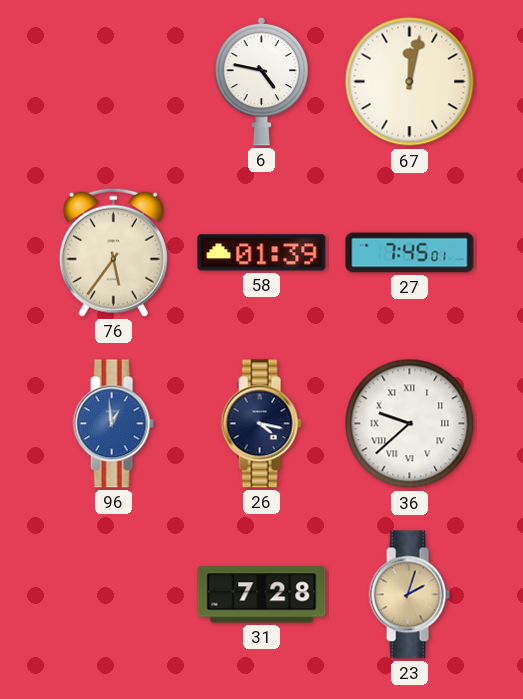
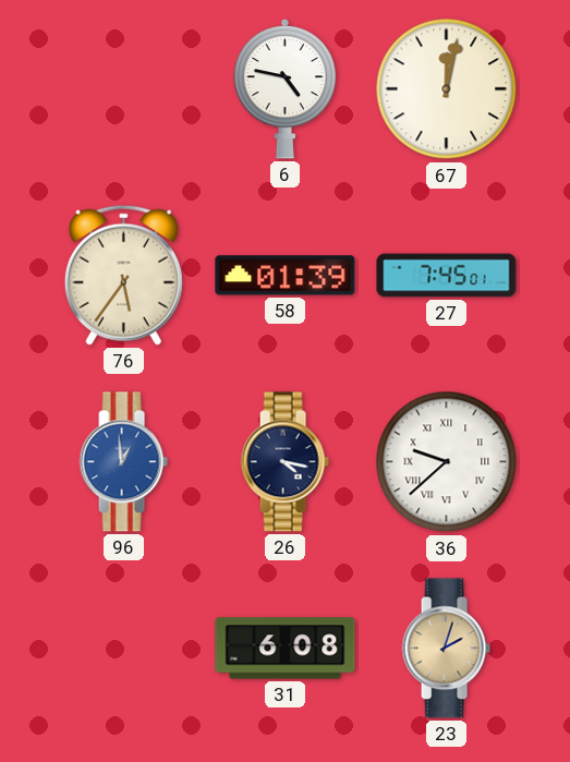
31: 7:28 -> 6:08
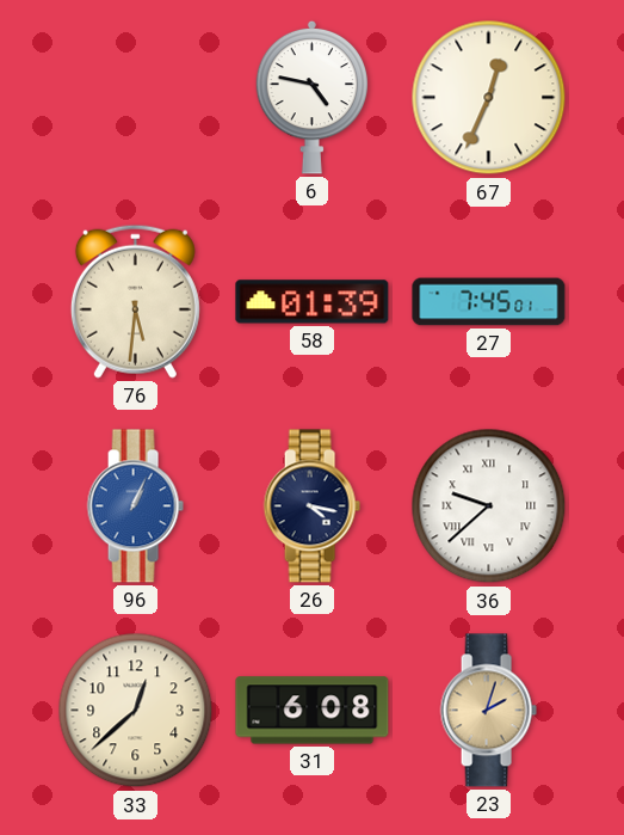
67: 12:02 -> 12:34
76: 5:36 -> 5:31
96: 12:59 -> 1:04
33: none -> 12:38
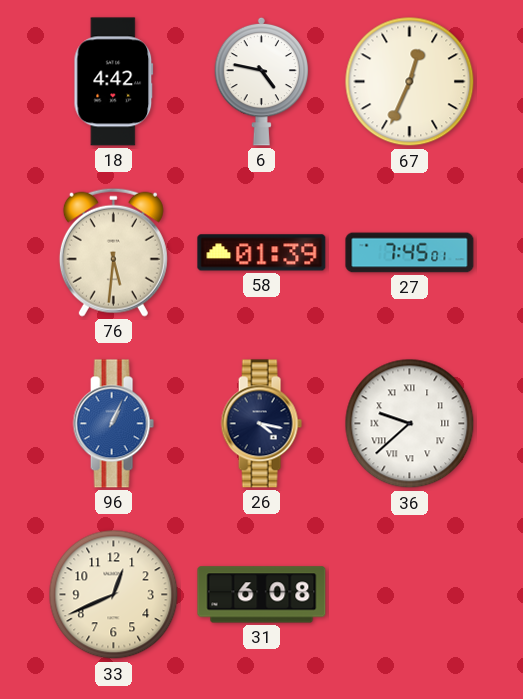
18: none -> 4:42
33: 12:38 -> 12:41
23: 2:03 -> none
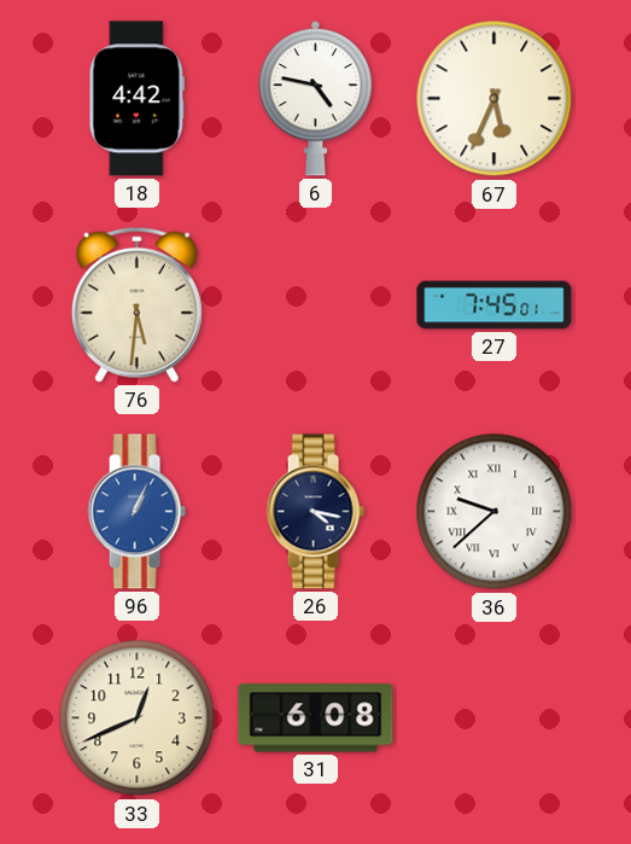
67: 12:34 -> 5:34
58: 01:39 -> none
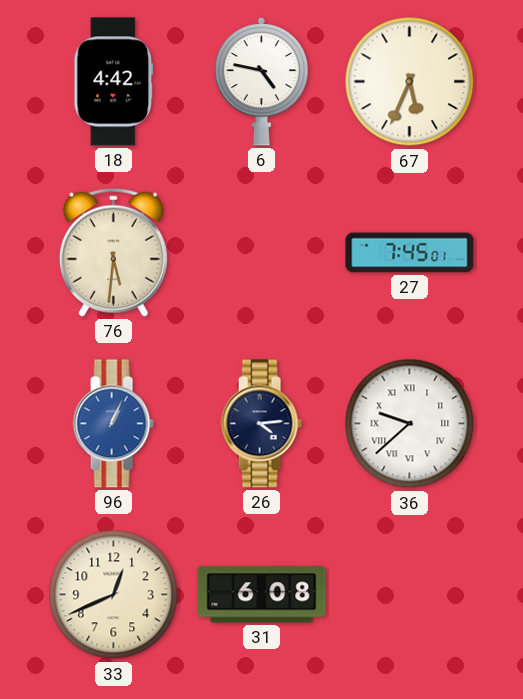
26: 4:17 -> 4:14
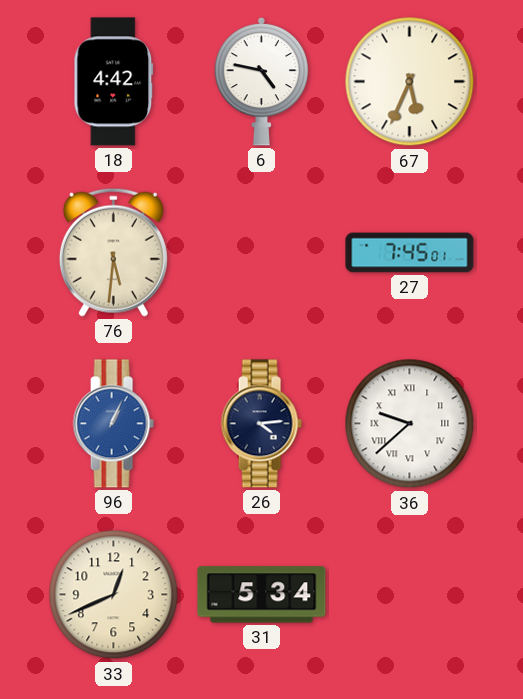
31: 6:08 -> 5:34
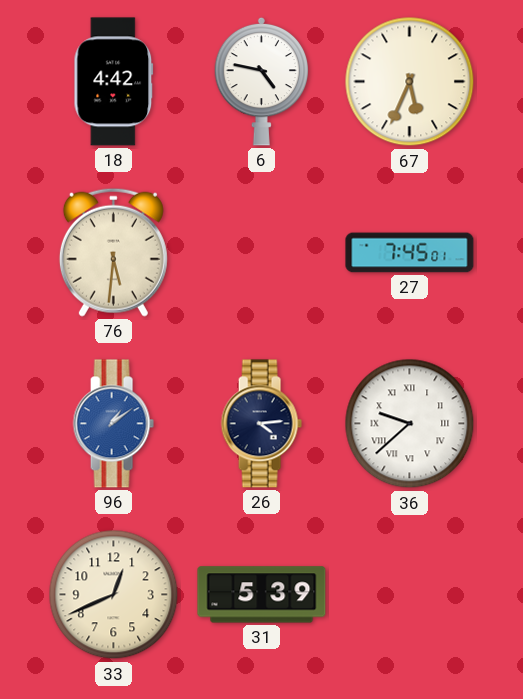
96: 1:04 -> 1:09
31: 5:34 -> 5:39
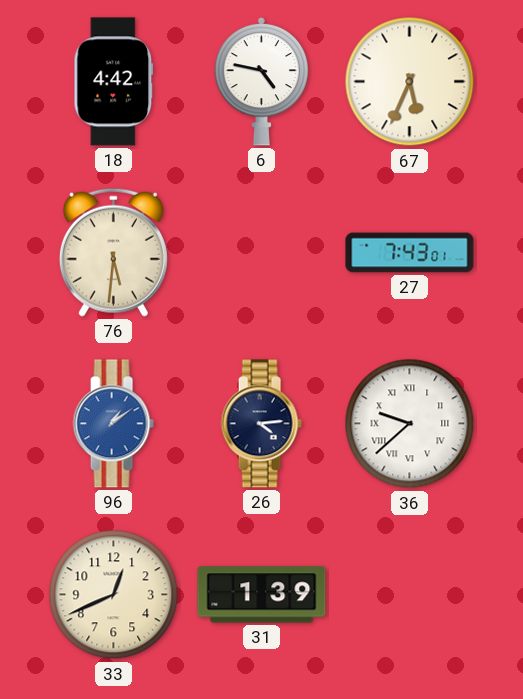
27: 7:45 -> 7:43
31: 5:39 -> 1:39
